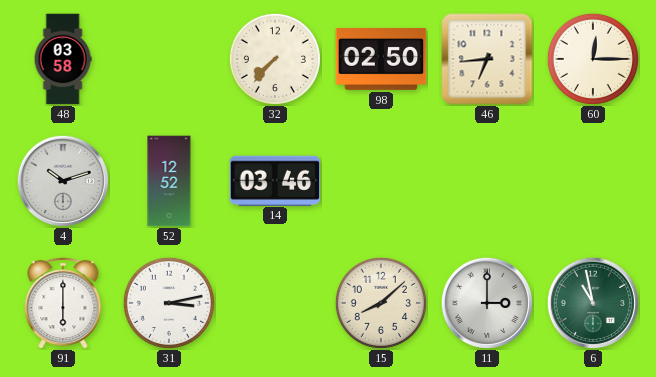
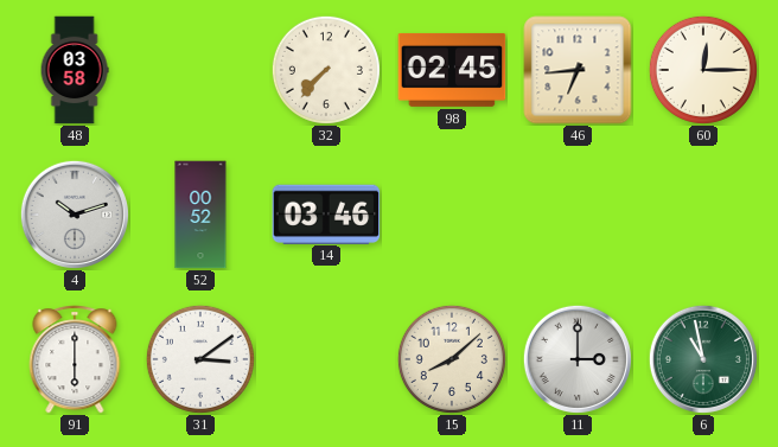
98: 02:50 -> 02:45
52: 12:52 -> 00:52
31: 3:13 -> 3:09
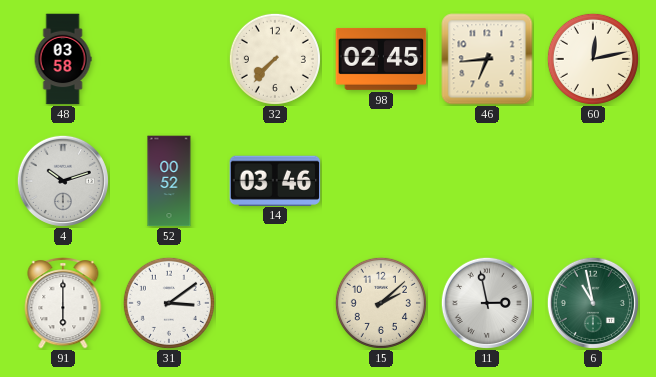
60: 12:15 -> 12:13
15: 8:08 -> 2:08
11: 3:00 -> 2:58
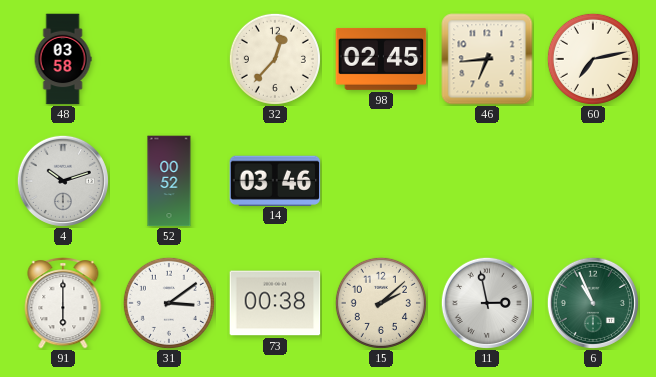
32: 7:37 -> 12:37
60: 12:13 -> 7:13
73: none -> 00:38
6: 10:58 -> 10:56
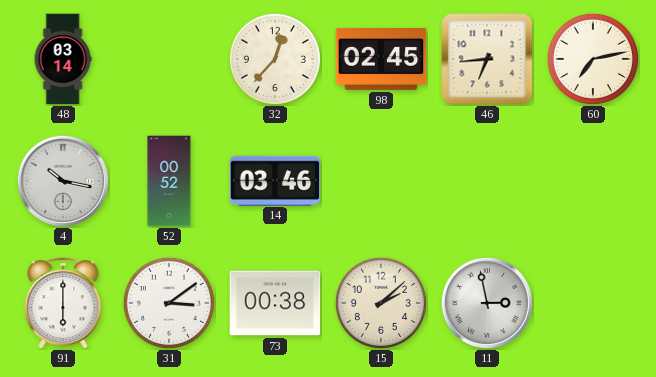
48: 03:58 -> 03:14
4: 10:12 -> 10:17
6: 10:56 -> none
